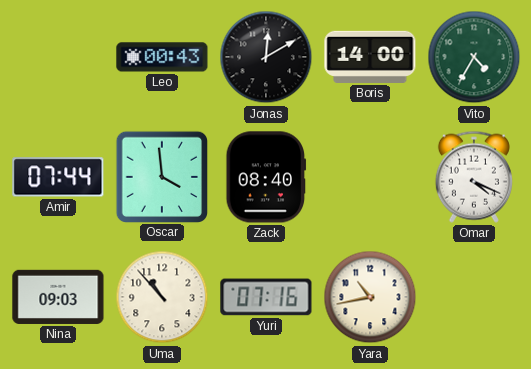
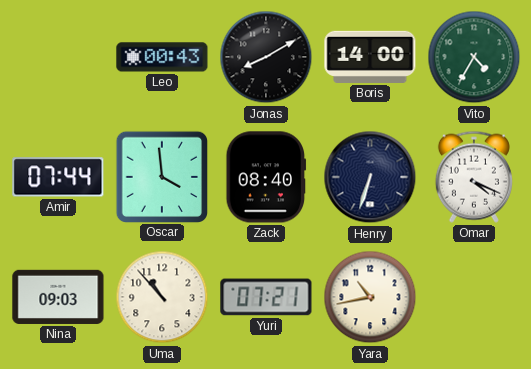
Jonas: 12:10 -> 8:10
Henry: none -> 6:33
Yuri: 07:16 -> 07:21
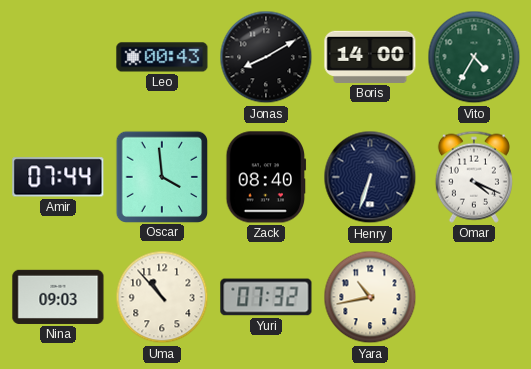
Yuri: 07:21 -> 07:32
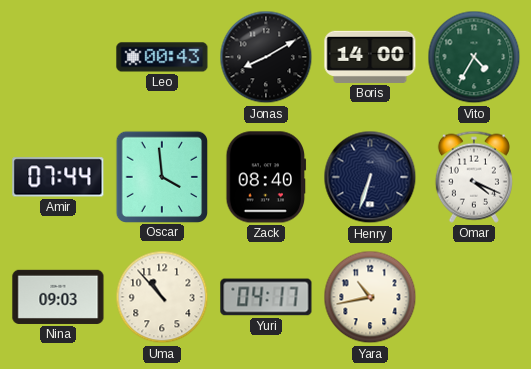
Yuri: 07:32 -> 04:17
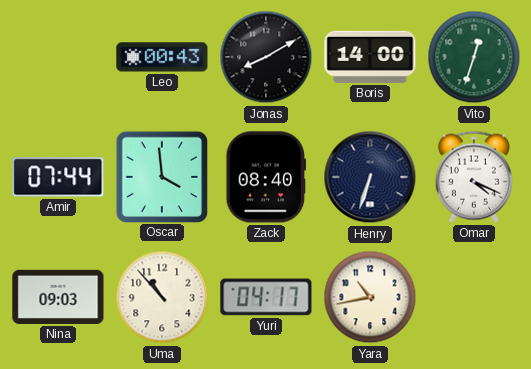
Vito: 4:35 -> 12:33
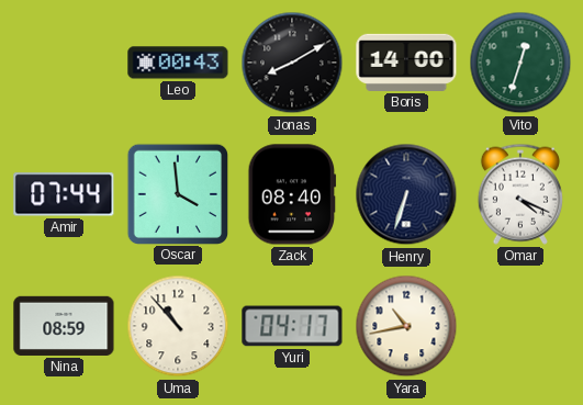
Nina: 09:03 -> 08:59
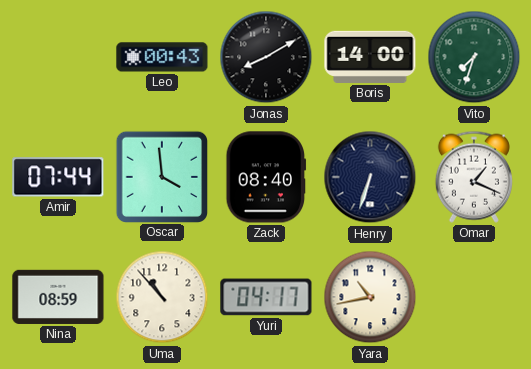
Vito: 12:33 -> 7:33
Omar: 4:19 -> 1:19
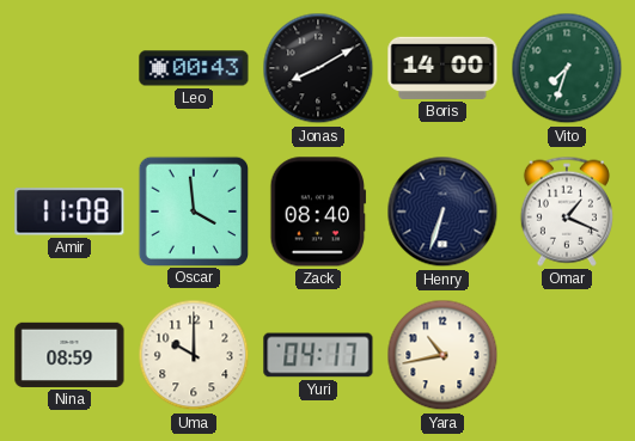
Amir: 07:44 -> 11:08
Uma: 10:53 -> 10:00
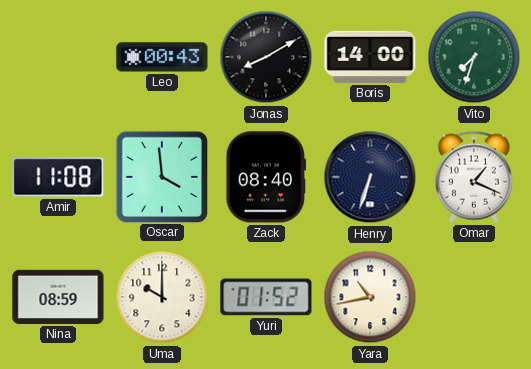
Yuri: 04:17 -> 01:52
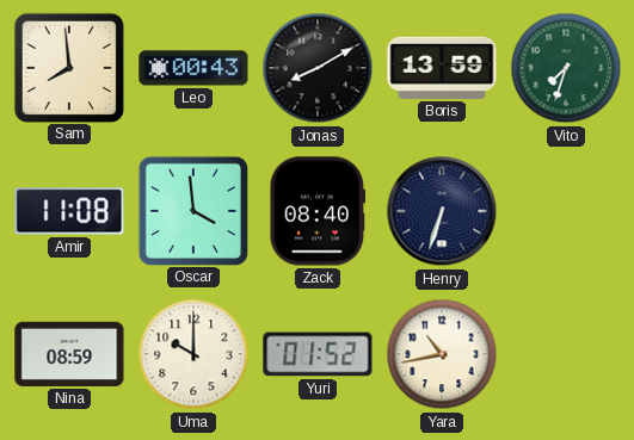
Sam: none -> 7:59
Boris: 14:00 -> 13:59
Omar: 1:19 -> none
